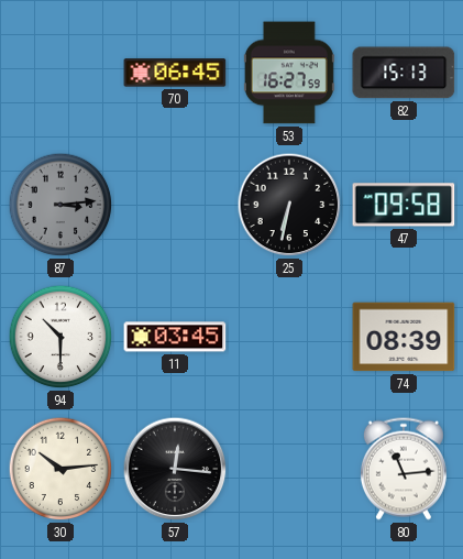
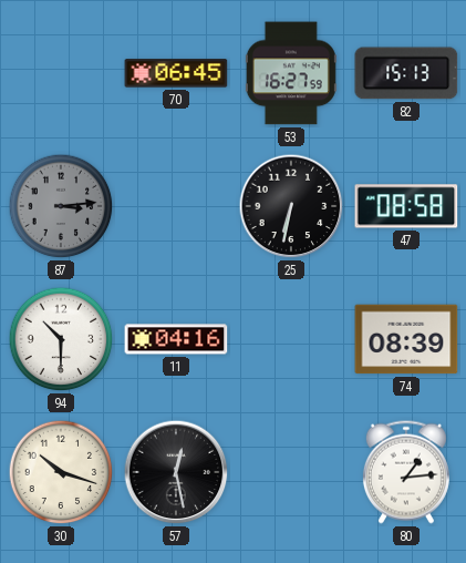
47: 09:58 -> 08:58
11: 03:45 -> 04:16
30: 10:14 -> 10:18
57: 12:16 -> 12:28
80: 11:14 -> 1:14
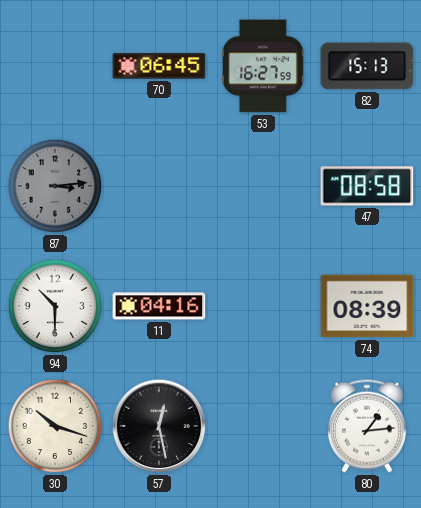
25: 6:32 -> none
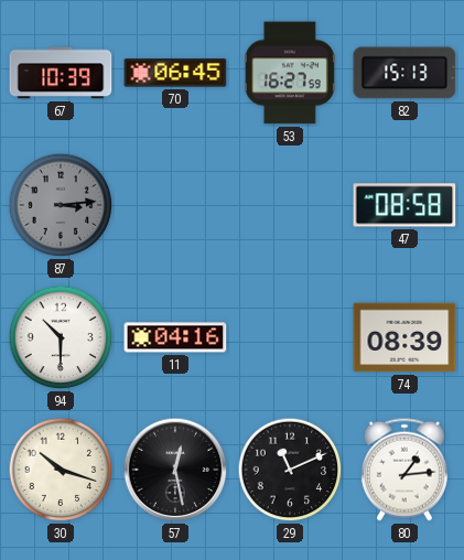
67: none -> 10:39
29: none -> 11:11
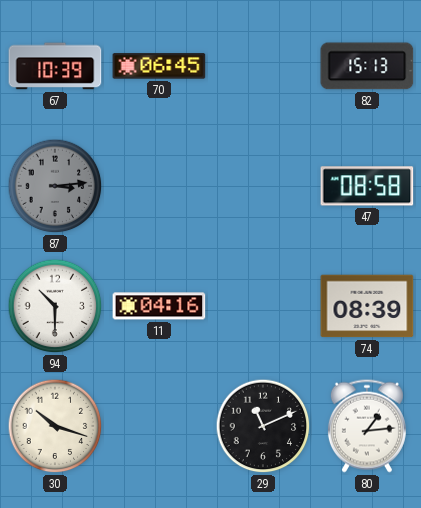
53: 16:27 -> none
57: 12:28 -> none
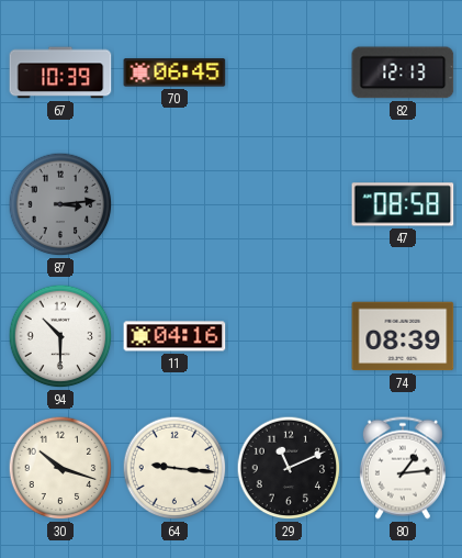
82: 15:13 -> 12:13
64: none -> 9:16
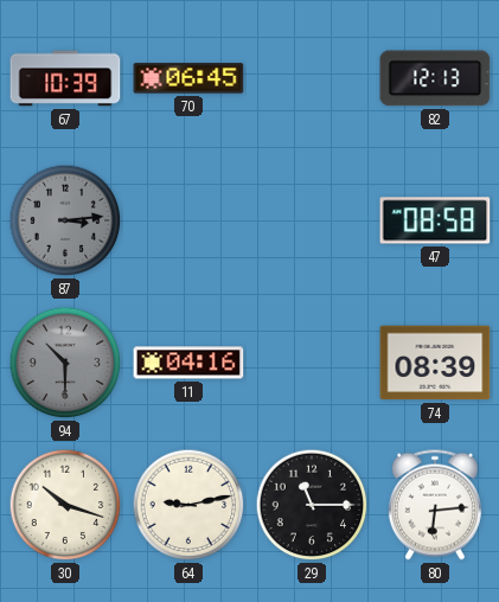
94 dial: white -> grey
64: 9:16 -> 9:13
29: 11:11 -> 11:15
80: 1:14 -> 6:14
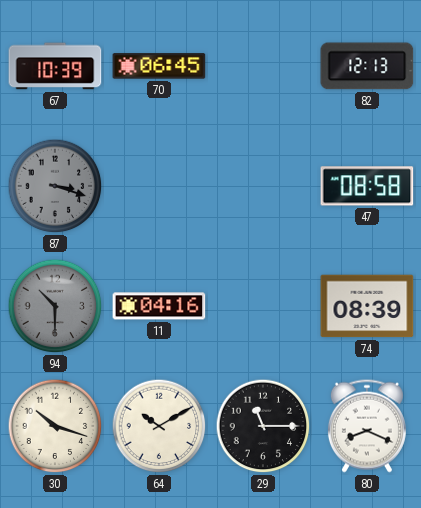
87: 3:14 -> 3:18
64: 9:13 -> 10:10
80: 6:14 -> 8:19
